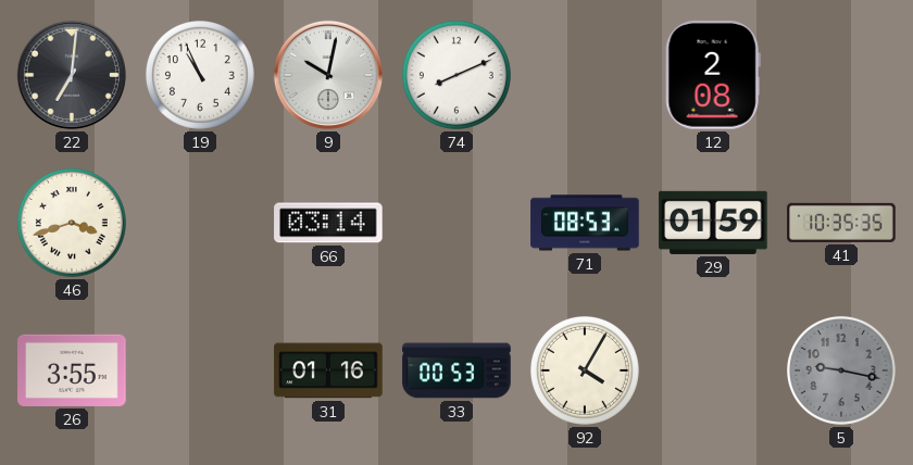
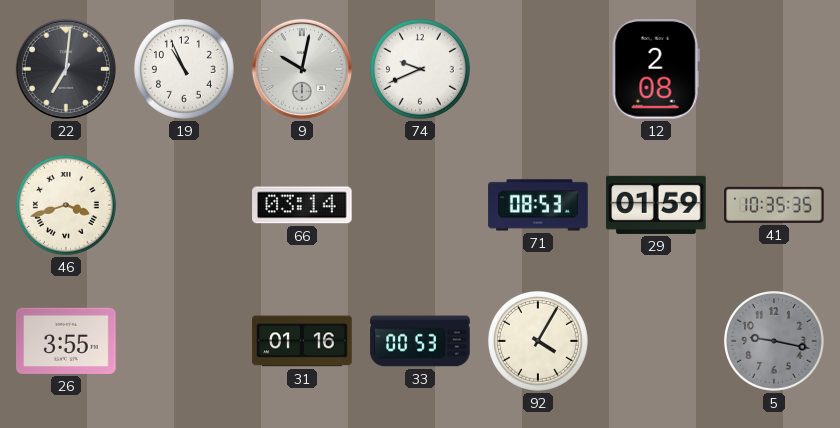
74: 8:11 -> 9:41
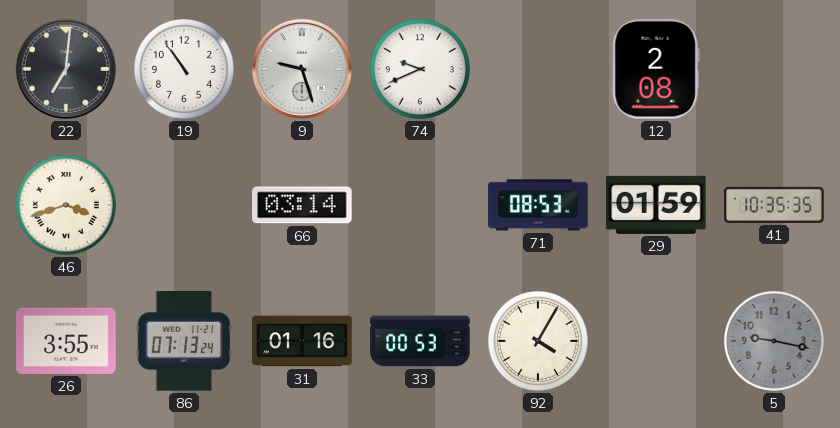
19: 10:56 -> 10:54
9: 10:02 -> 9:27
86: none -> 07:13
